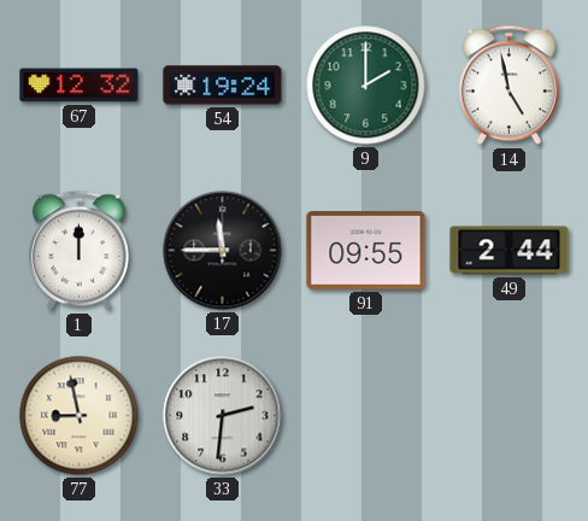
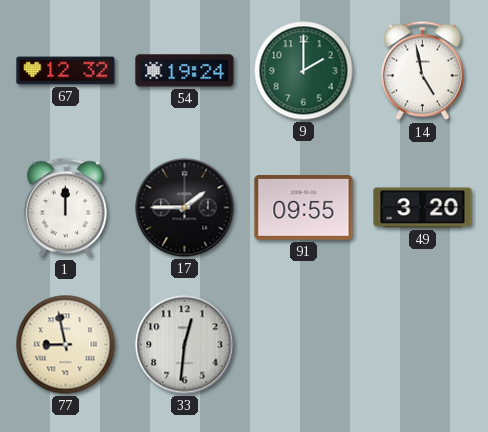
17: 11:45 -> 1:45
49: 2:44 -> 3:20
33: 2:31 -> 12:31
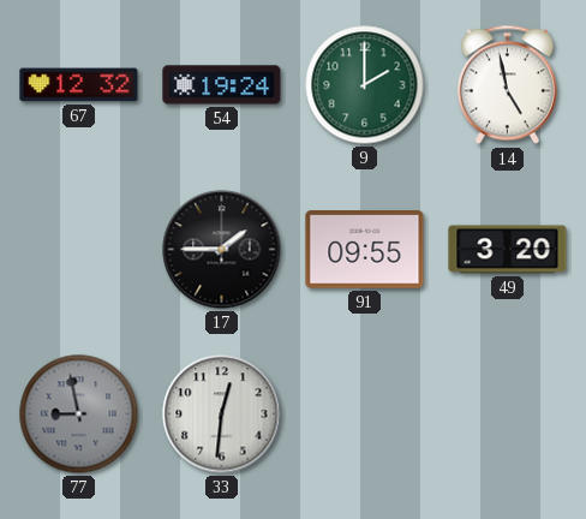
1: 12:00 -> none
77 dial: cream -> grey
